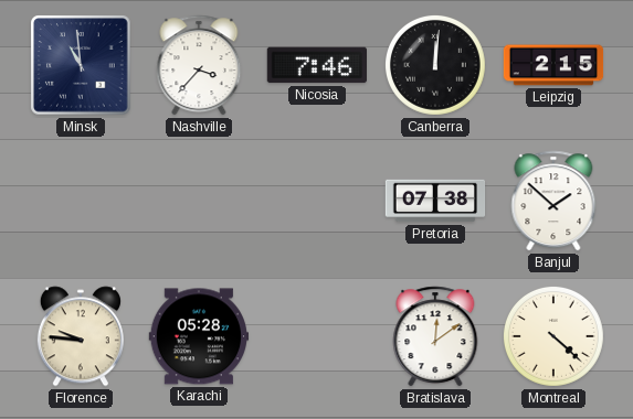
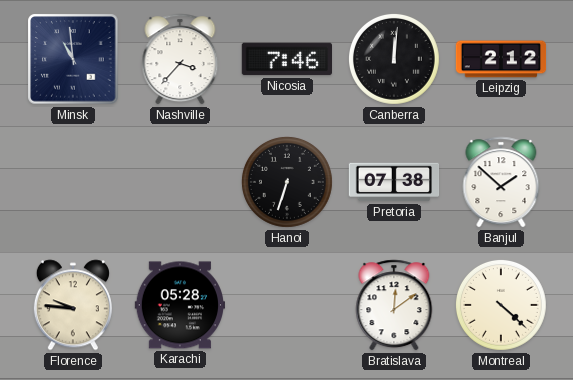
Leipzig: 2:15 -> 2:12
Hanoi: none -> 6:33
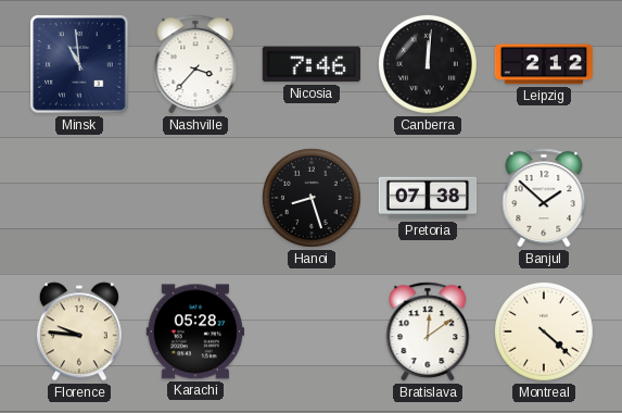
Hanoi: 6:33 -> 8:27
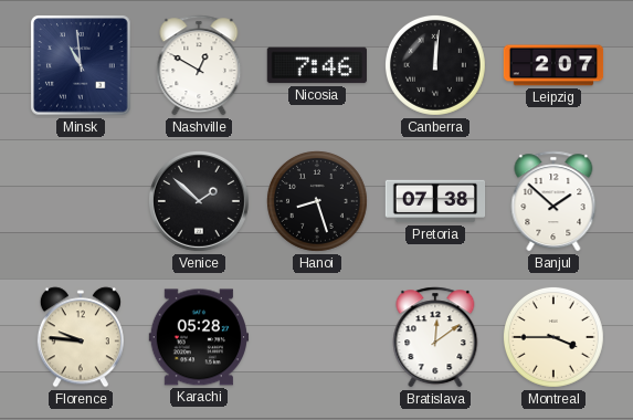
Nashville: 3:37 -> 12:50
Leipzig: 2:12 -> 2:07
Venice: none -> 1:52
Montreal: 4:22 -> 3:45
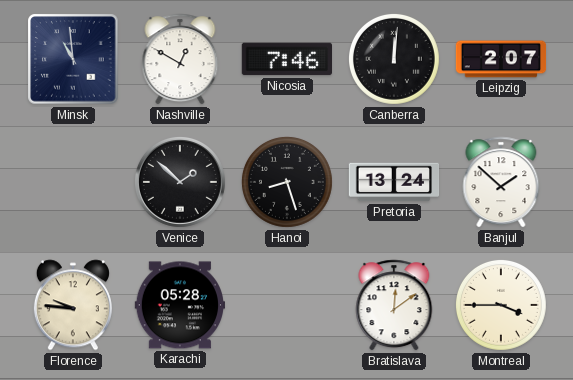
Pretoria: 07:38 -> 13:24
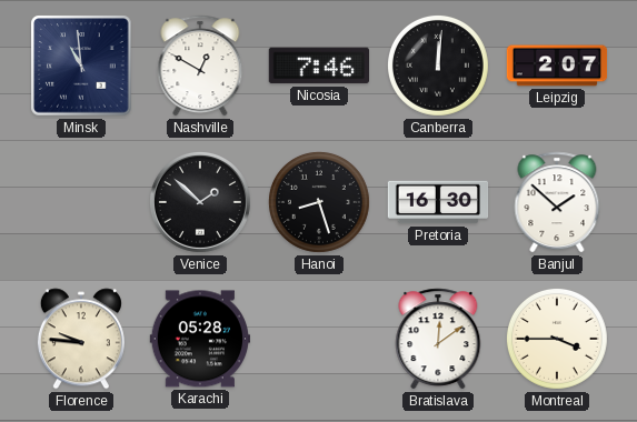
Pretoria: 13:24 -> 16:30
